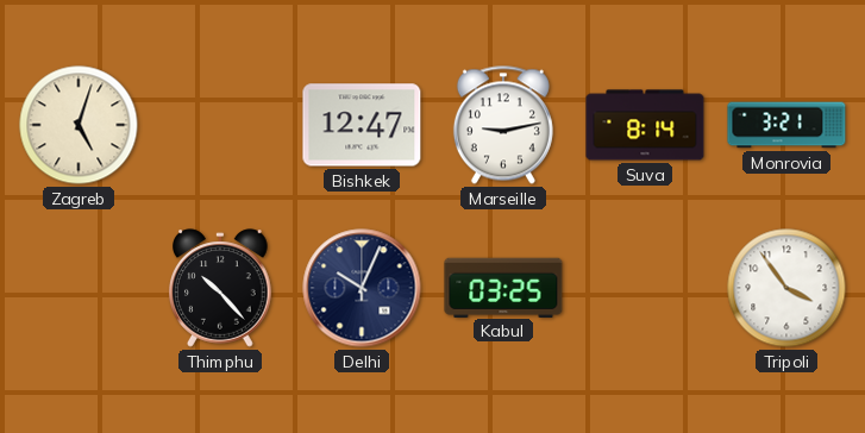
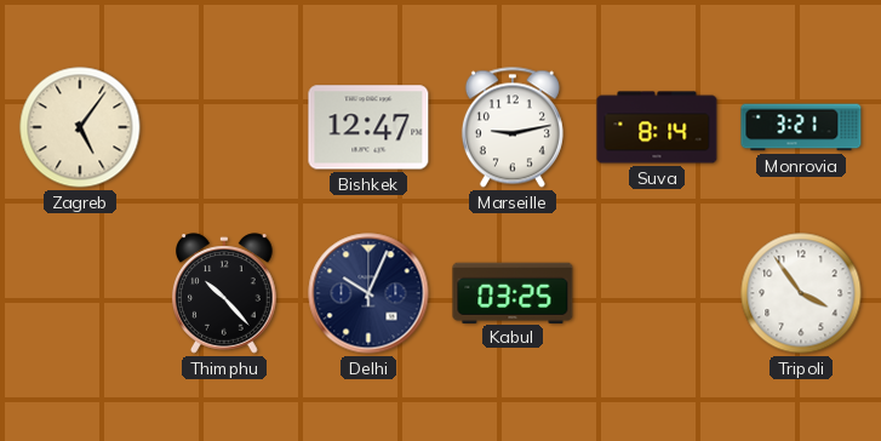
Zagreb: 5:03 -> 5:06
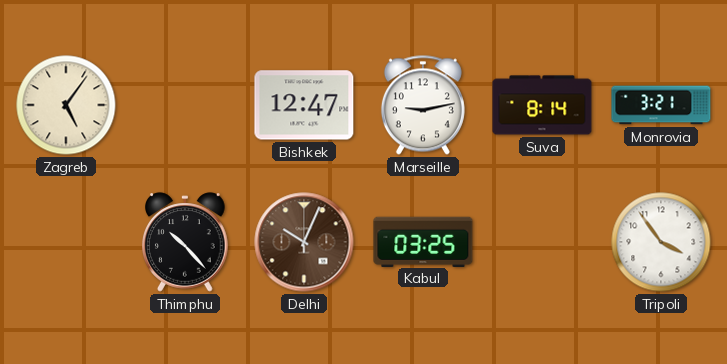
Delhi dial: navy -> brown
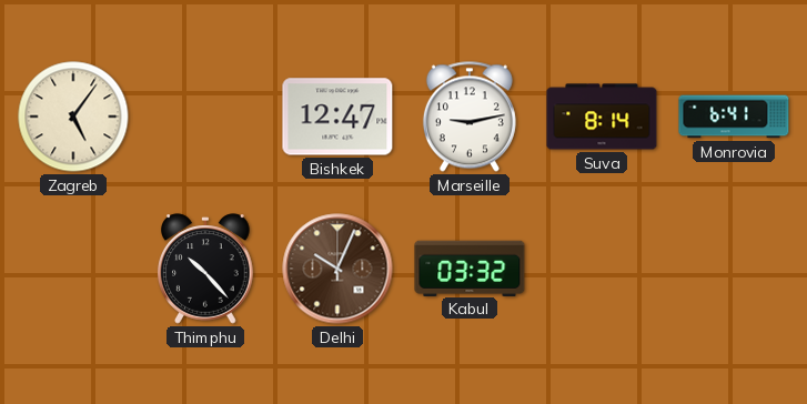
Monrovia: 3:21 -> 6:41
Kabul: 03:25 -> 03:32
Tripoli: 3:54 -> none
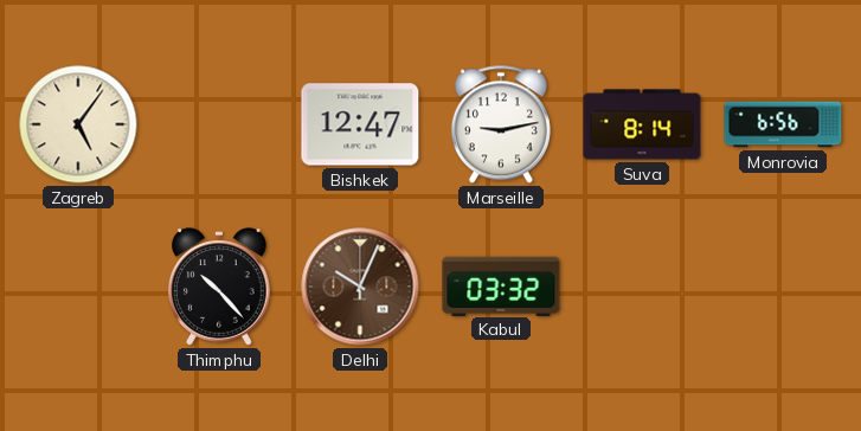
Monrovia: 6:41 -> 6:56
